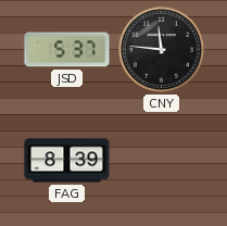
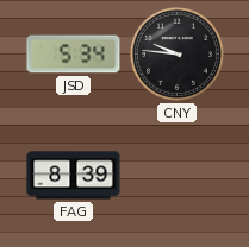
JSD: 5:37 -> 5:34
CNY: 11:46 -> 9:46
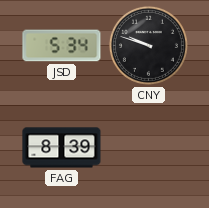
CNY: 9:46 -> 9:48
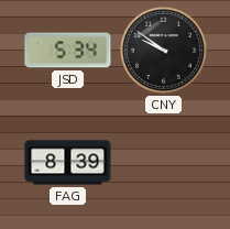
CNY: 9:48 -> 9:51
